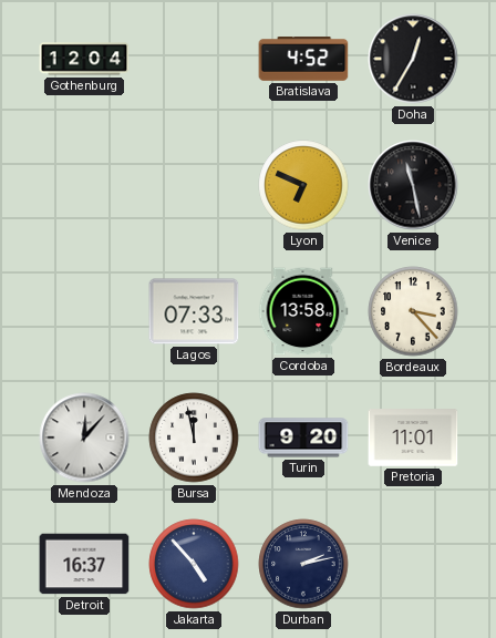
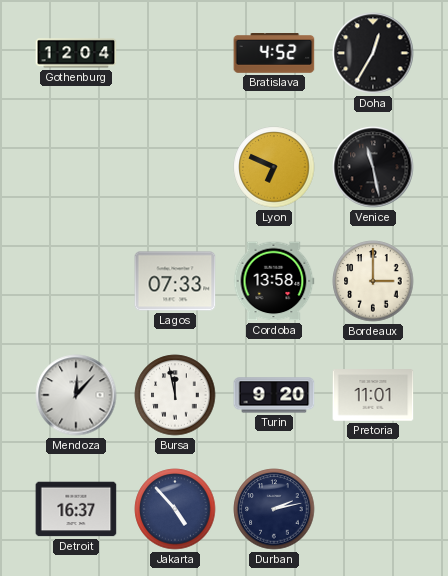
Bordeaux: 3:23 -> 3:00
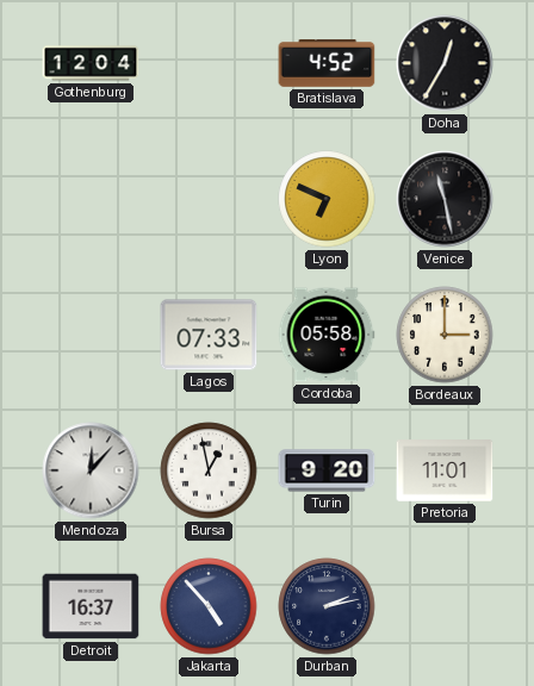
Cordoba: 13:58 -> 05:58
Bursa: 11:58 -> 12:58
